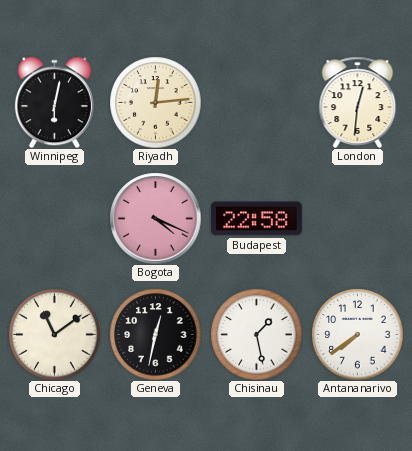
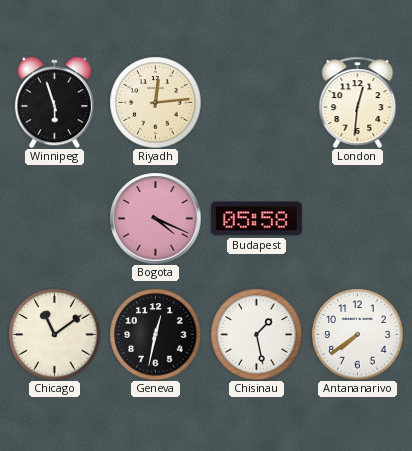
Winnipeg: 6:02 -> 5:57
Budapest: 22:58 -> 05:58
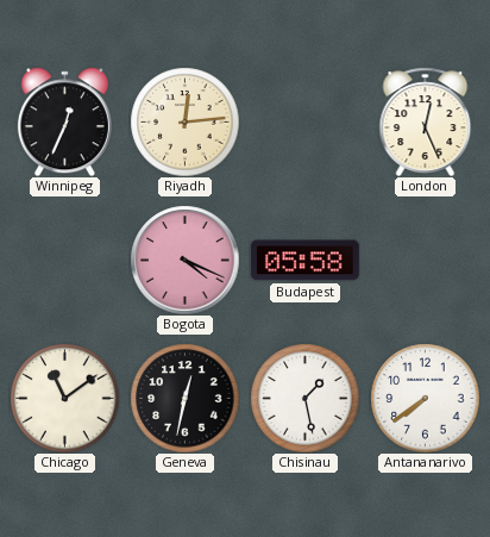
Winnipeg: 5:57 -> 12:34
London: 12:31 -> 12:26
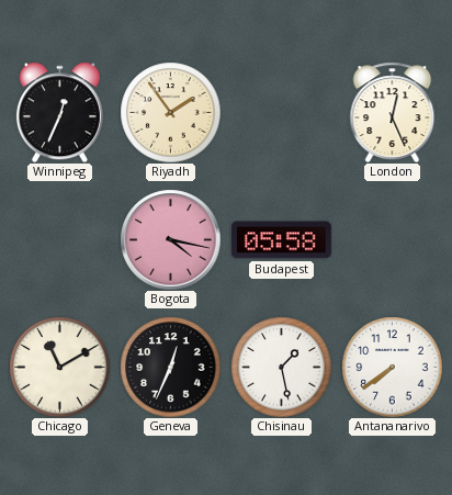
Riyadh: 12:14 -> 1:54
Bogota: 4:19 -> 4:17
Chicago: 11:09 -> 11:10
Geneva: 12:32 -> 12:34
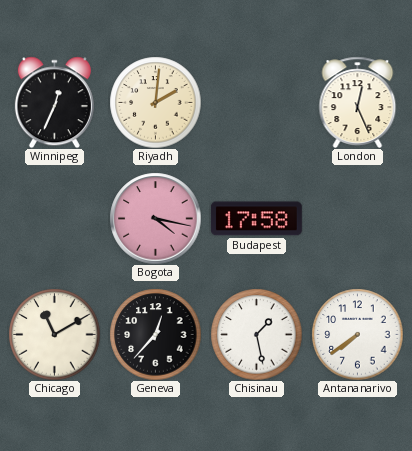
Riyadh: 1:54 -> 2:01
Budapest: 05:58 -> 17:58
Geneva: 12:34 -> 12:37
